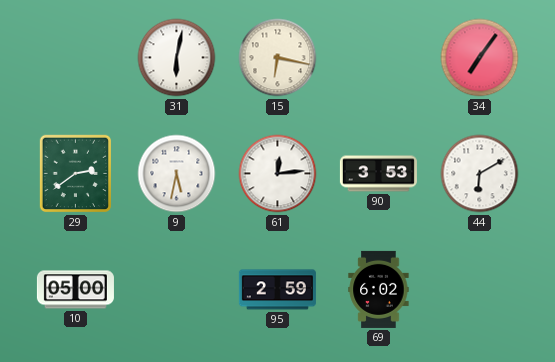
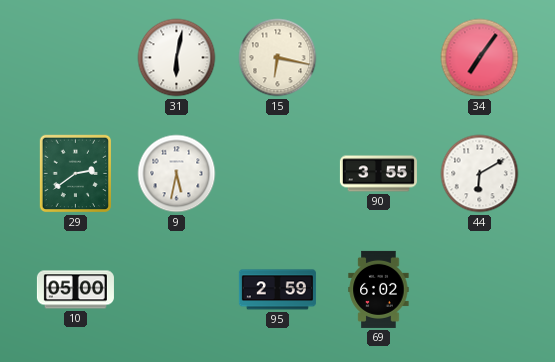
61: 12:14 -> none
90: 3:53 -> 3:55
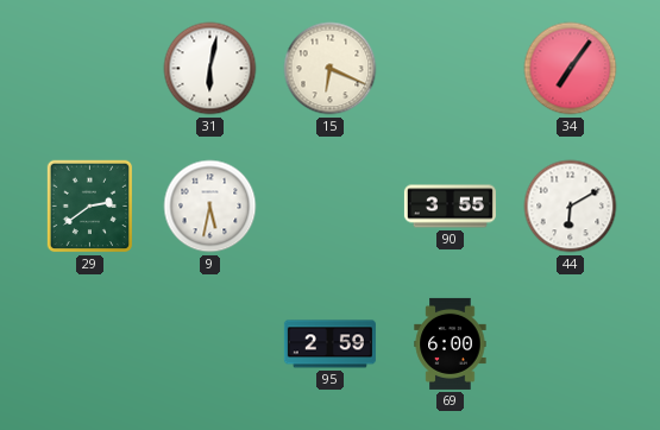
15: 6:17 -> 6:19
10: 05:00 -> none
69: 6:02 -> 6:00
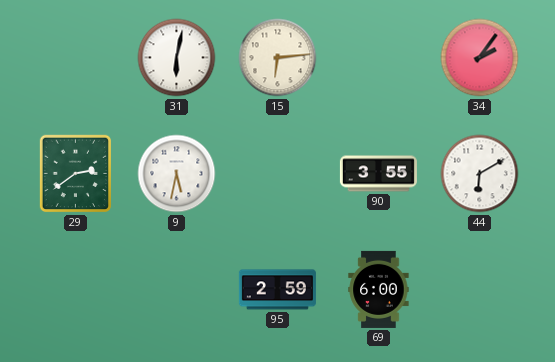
15: 6:19 -> 6:14
34: 7:06 -> 2:06
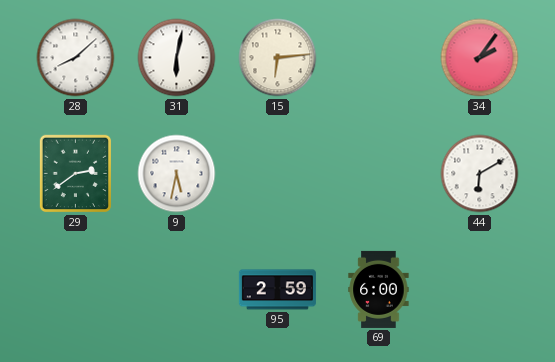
28: none -> 8:08
90: 3:55 -> none
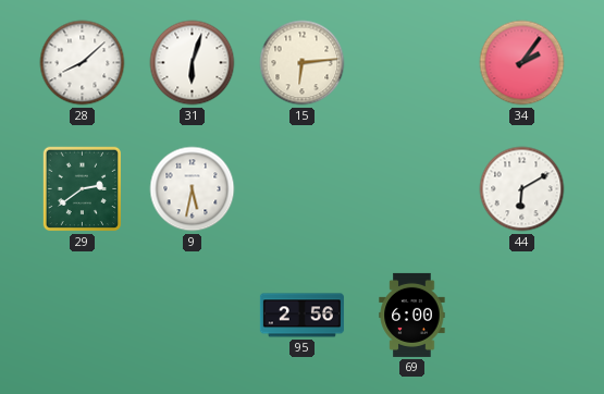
31: 6:02 -> 6:03
95: 2:59 -> 2:56
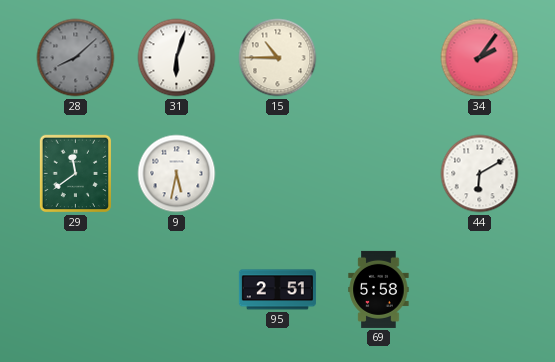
28 dial: white -> grey
15: 6:14 -> 10:45
29: 2:39 -> 11:39
95: 2:56 -> 2:51
69: 6:00 -> 5:58
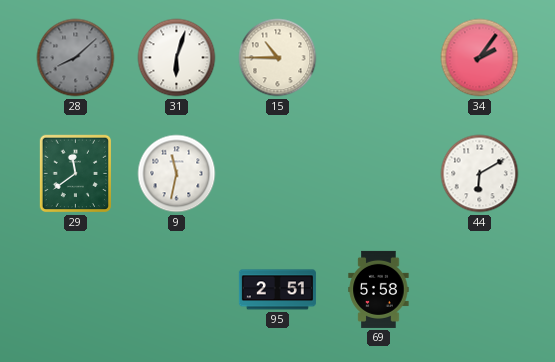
9: 5:32 -> 11:32
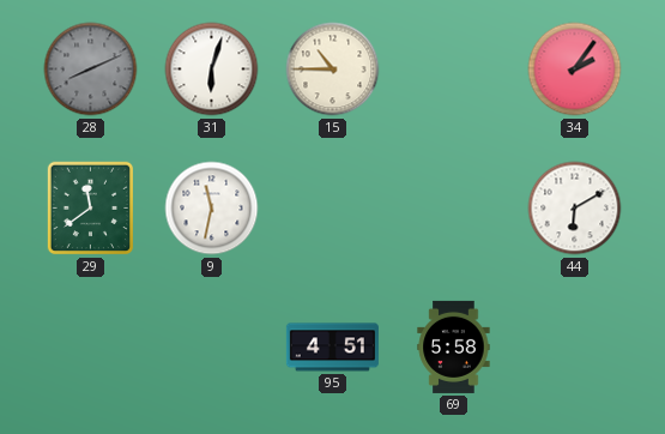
28: 8:08 -> 8:11
95: 2:51 -> 4:51
